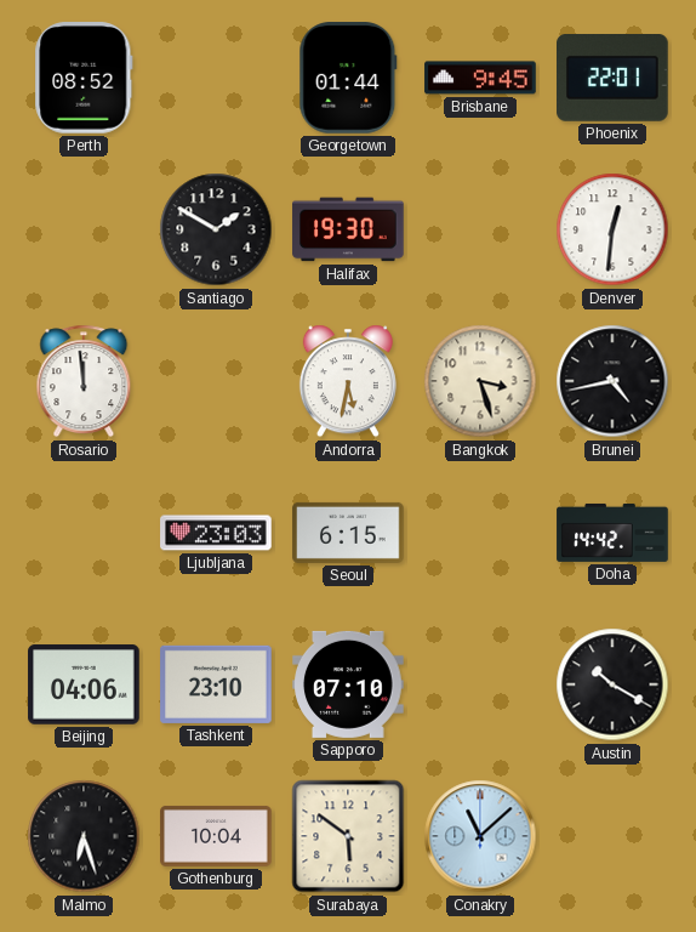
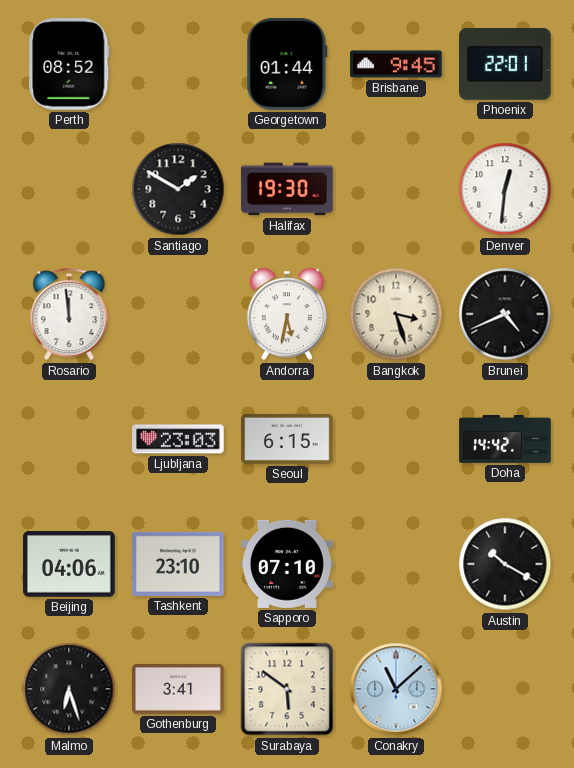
Brunei: 4:43 -> 4:41
Gothenburg: 10:04 -> 3:41
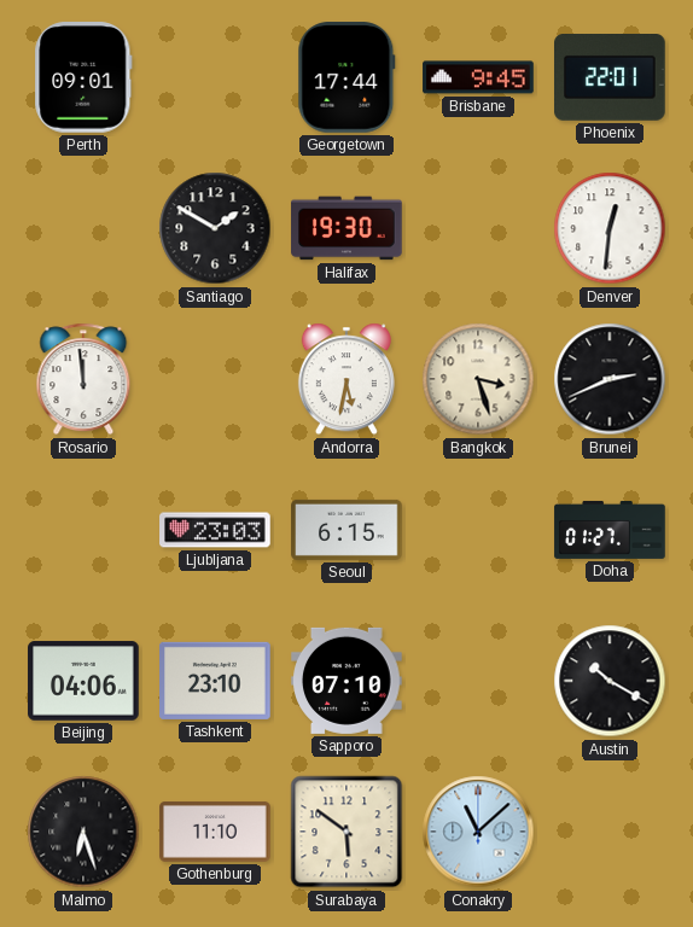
Perth: 08:52 -> 09:01
Georgetown: 01:44 -> 17:44
Brunei: 4:41 -> 2:41
Doha: 14:42 -> 01:27
Gothenburg: 3:41 -> 11:10
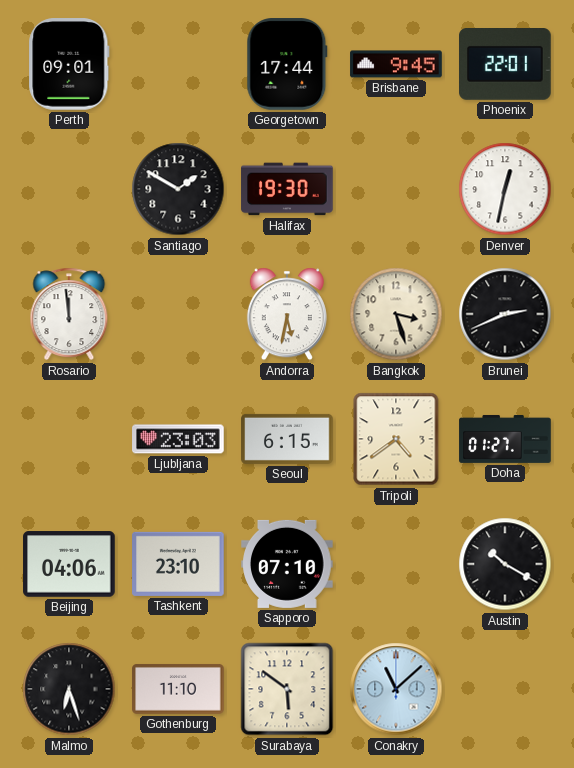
Denver: 12:31 -> 12:32
Tripoli: none -> 4:39
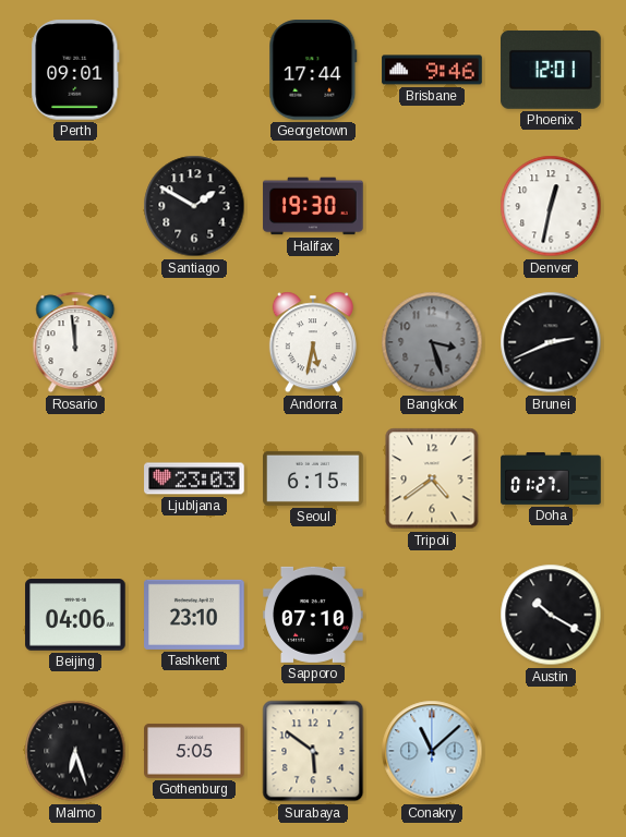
Brisbane: 9:45 -> 9:46
Phoenix: 22:01 -> 12:01
Bangkok dial: cream -> grey
Gothenburg: 11:10 -> 5:05
